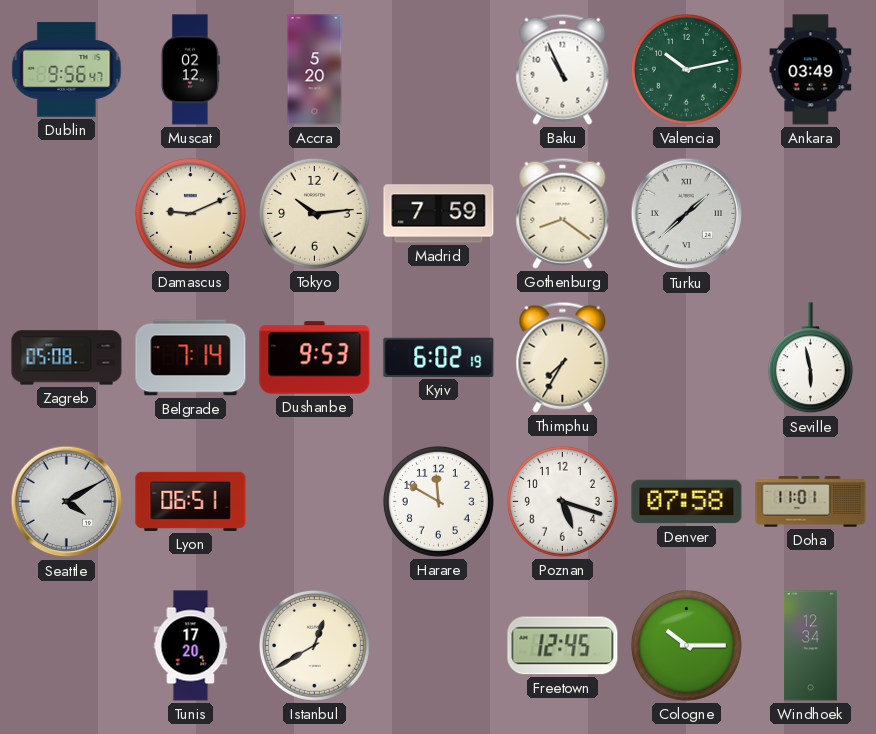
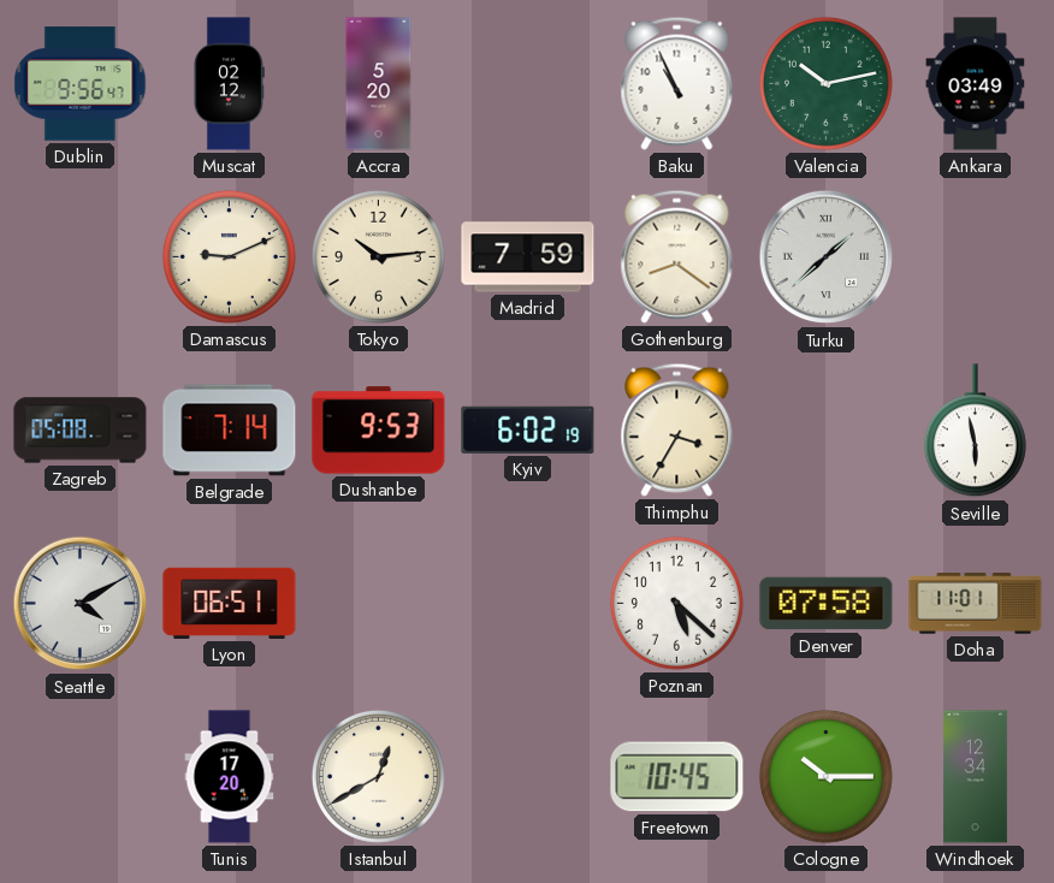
Thimphu: 7:35 -> 3:35
Harare: 11:50 -> none
Poznan: 5:18 -> 5:22
Freetown: 12:45 -> 10:45
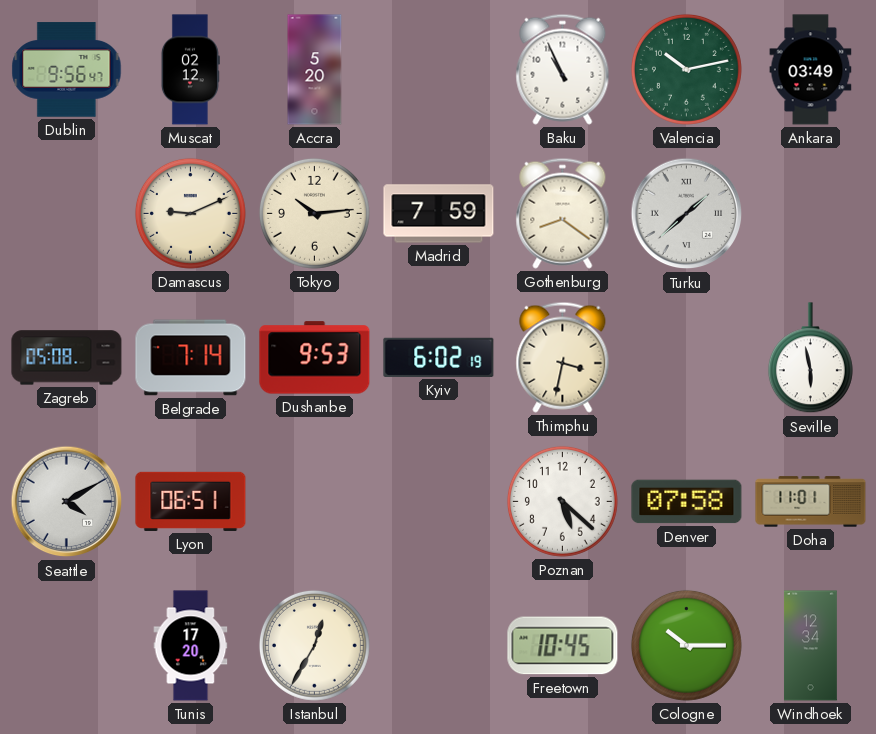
Thimphu: 3:35 -> 3:32
Istanbul: 12:40 -> 12:35
